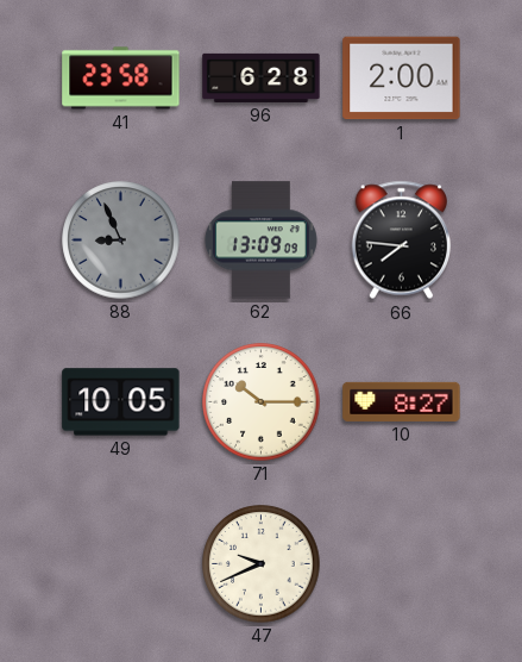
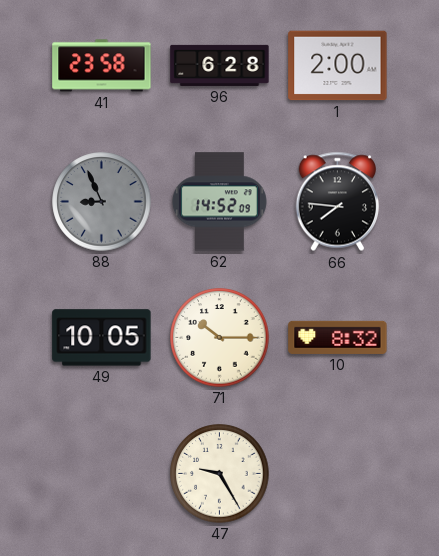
62: 13:09 -> 14:52
10: 8:27 -> 8:32
47: 9:41 -> 9:25
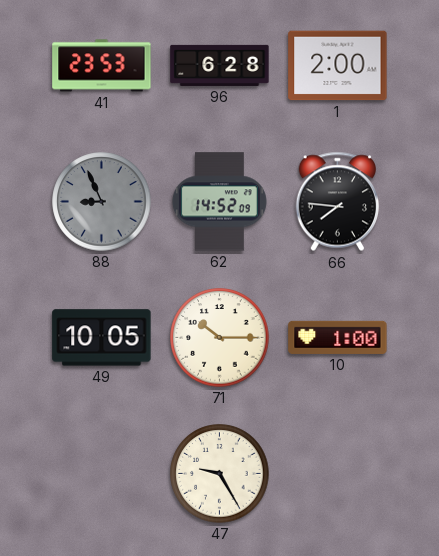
41: 23:58 -> 23:53
10: 8:32 -> 1:00
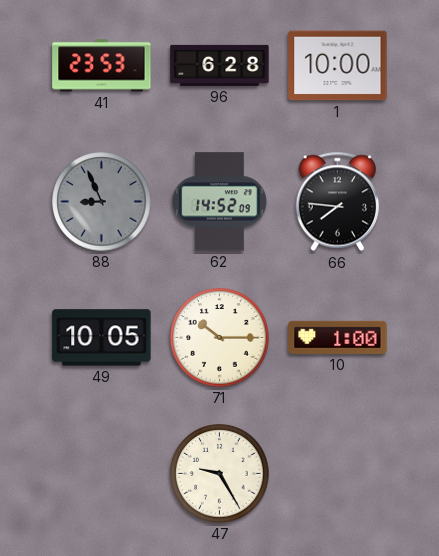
1: 2:00 -> 10:00
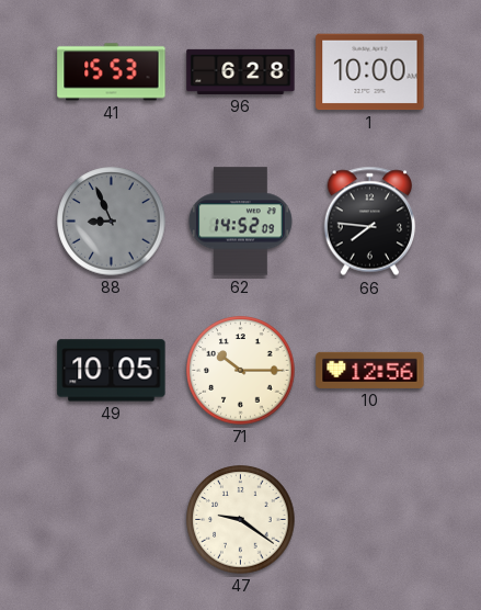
41: 23:53 -> 15:53
10: 1:00 -> 12:56
47: 9:25 -> 9:21
